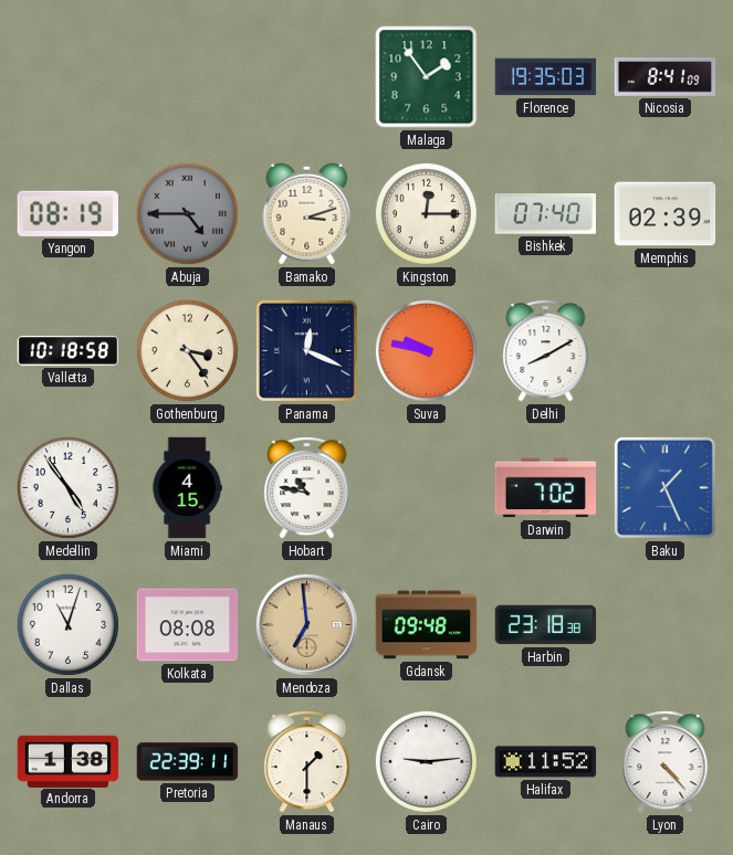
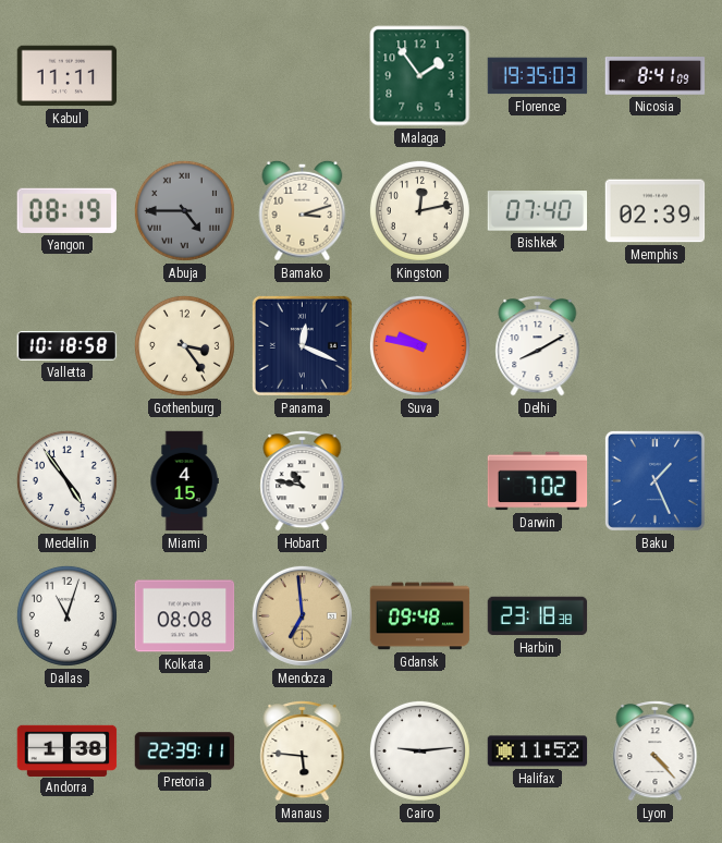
Kabul: none -> 11:11
Kingston: 12:15 -> 12:13
Manaus: 1:30 -> 5:46
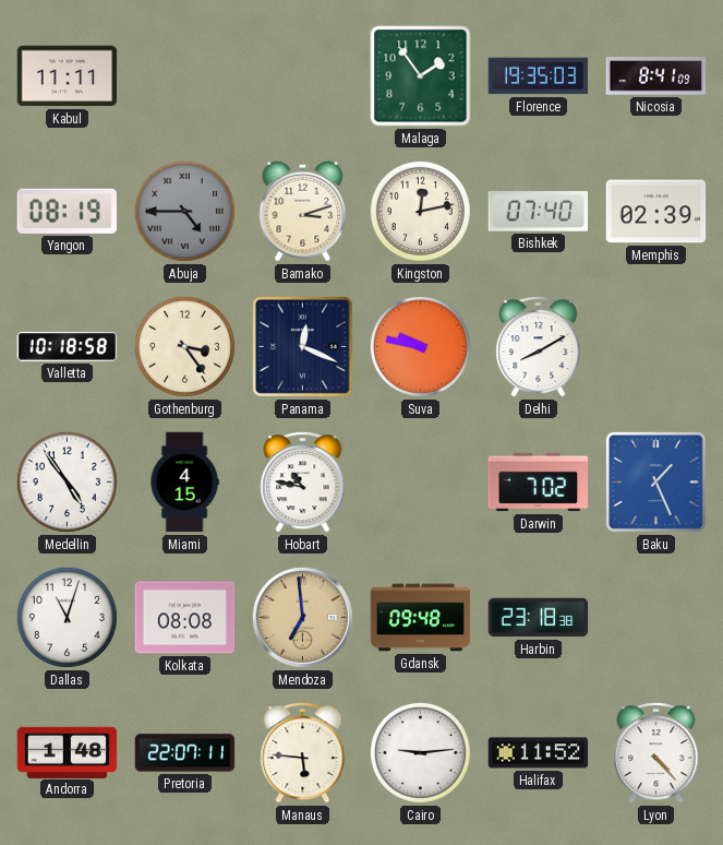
Andorra: 1:38 -> 1:48
Pretoria: 22:39 -> 22:07
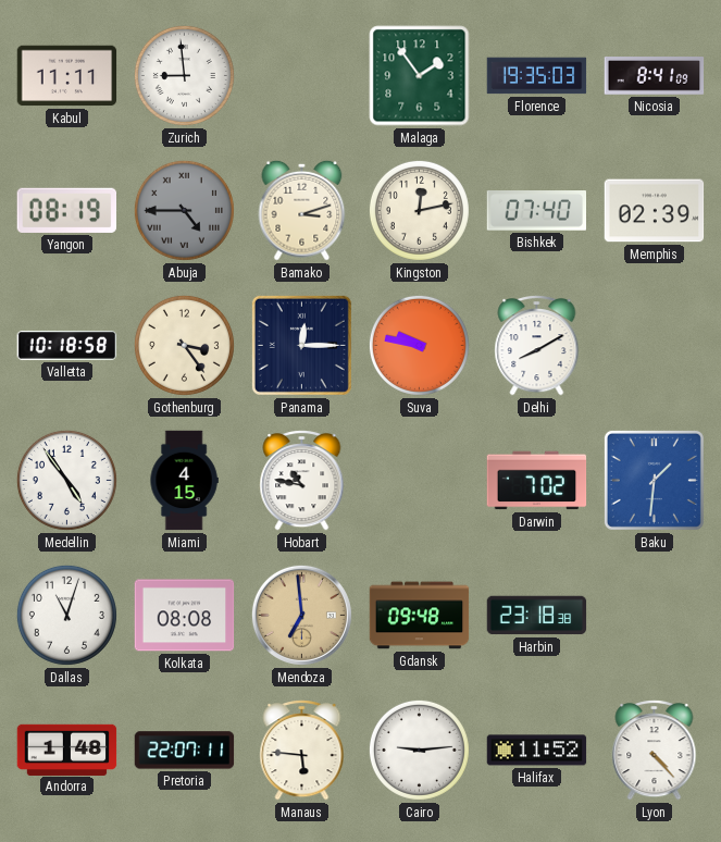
Zurich: none -> 8:59
Panama: 12:19 -> 12:15
Baku: 1:26 -> 1:31
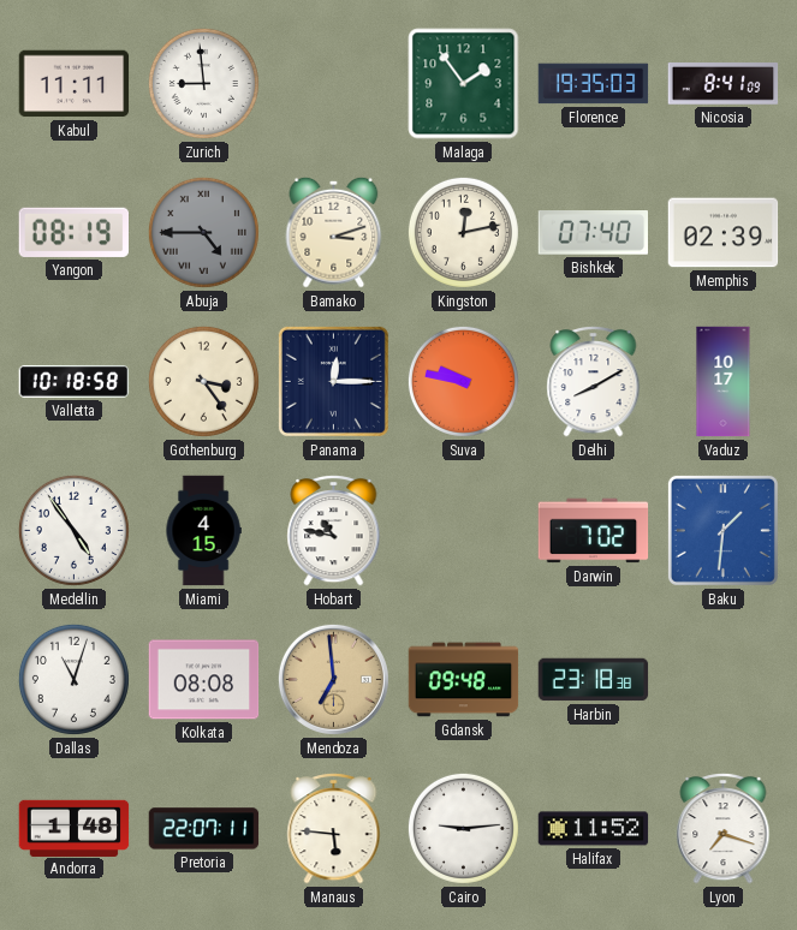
Vaduz: none -> 10:17
Lyon: 4:23 -> 7:18
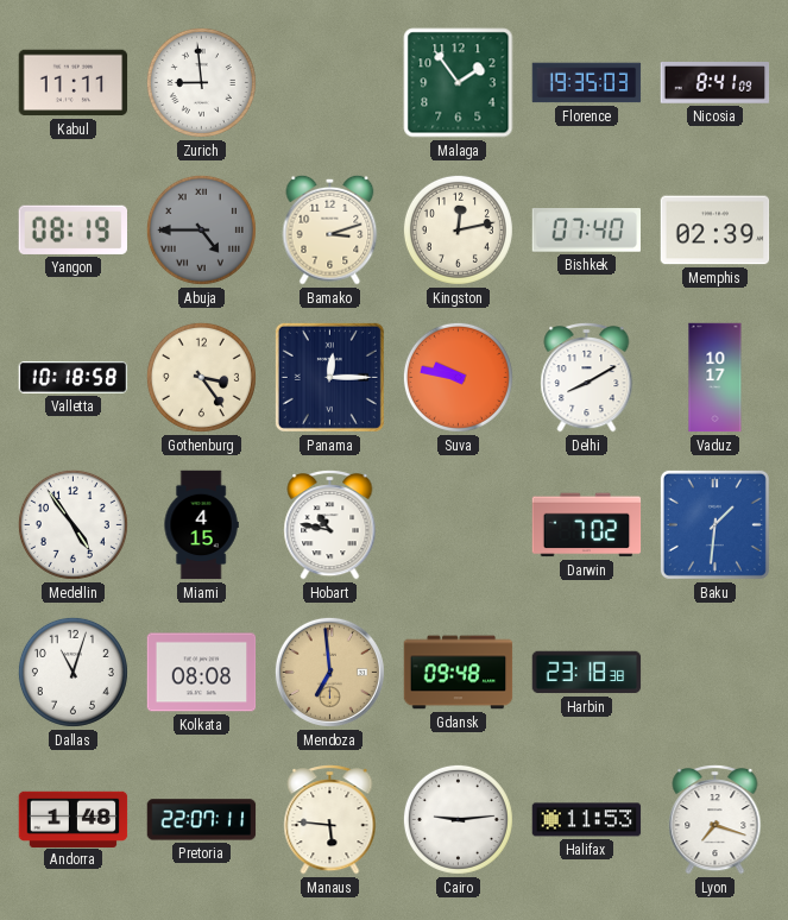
Halifax: 11:52 -> 11:53
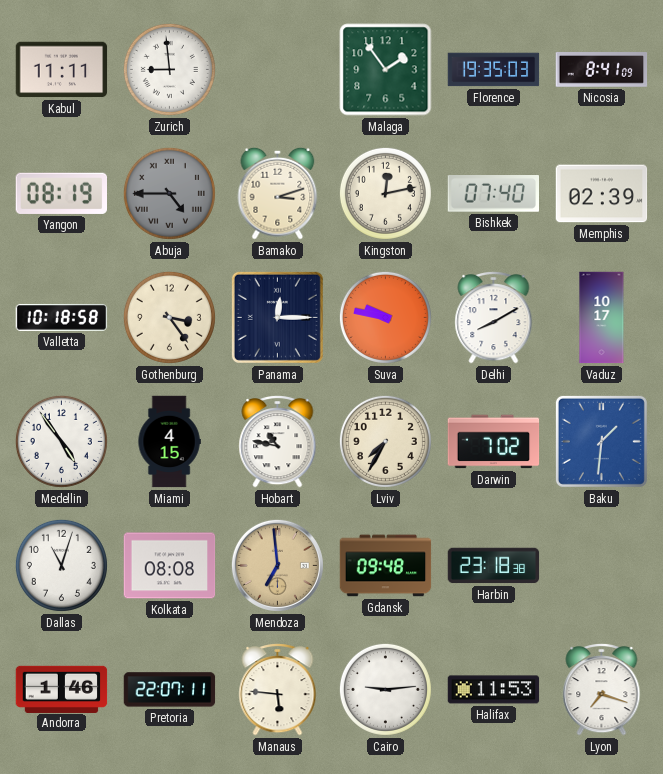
Lviv: none -> 7:35
Andorra: 1:48 -> 1:46
